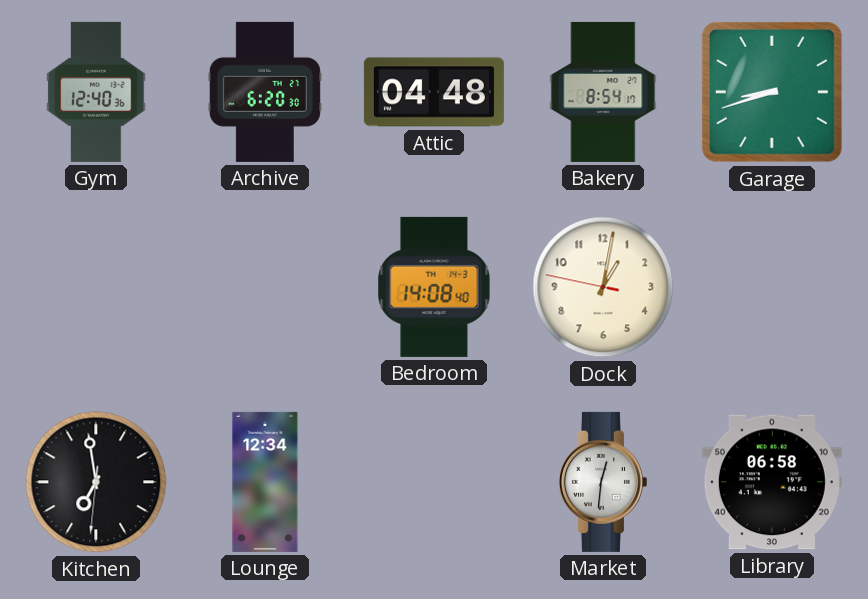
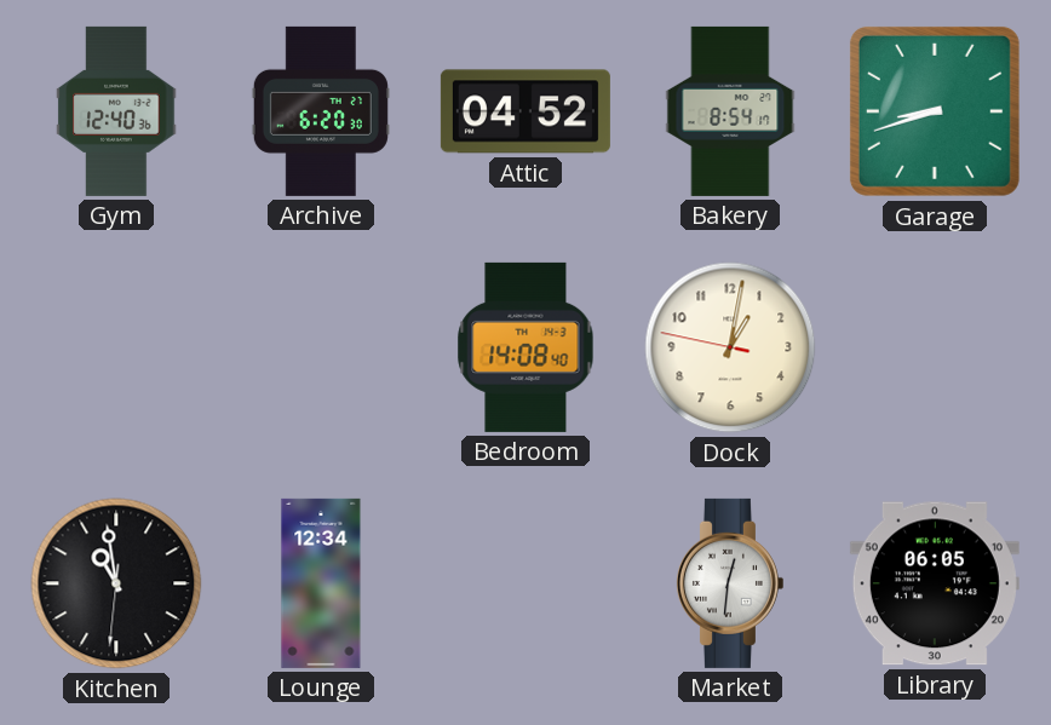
Attic: 04:48 -> 04:52
Kitchen: 6:58 -> 10:58
Library: 06:58 -> 06:05
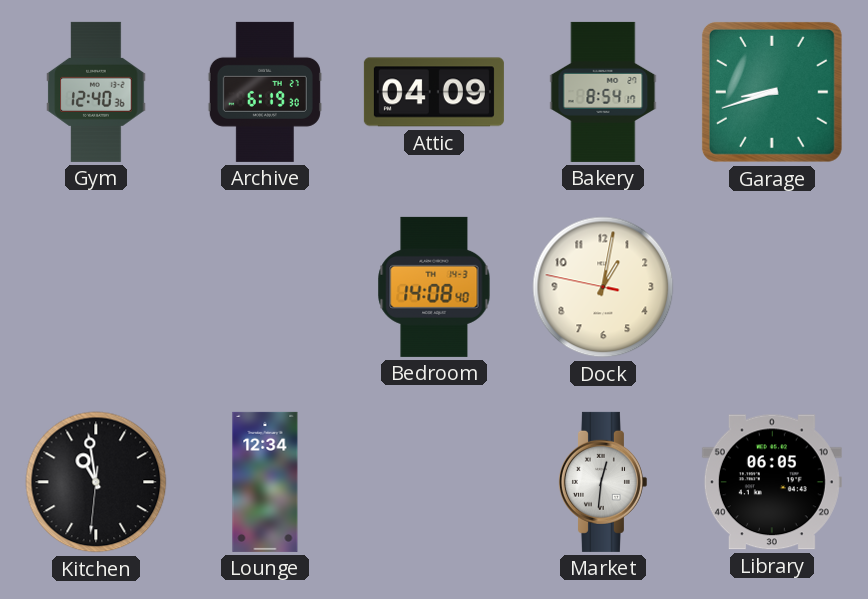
Archive: 6:20 -> 6:19
Attic: 04:52 -> 04:09
